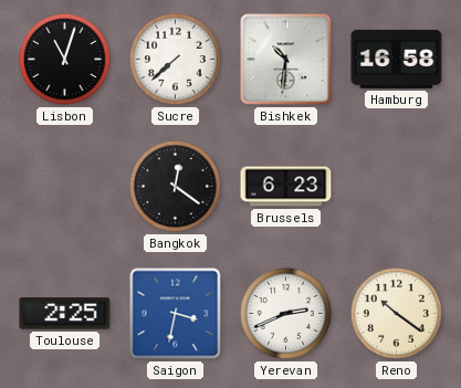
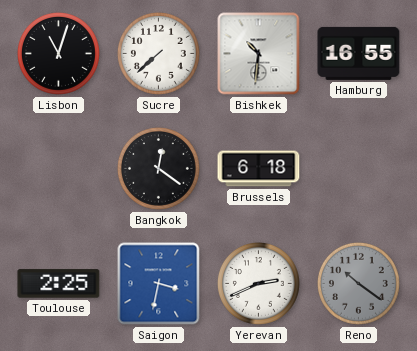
Hamburg: 16:58 -> 16:55
Brussels: 6:23 -> 6:18
Reno dial: cream -> grey
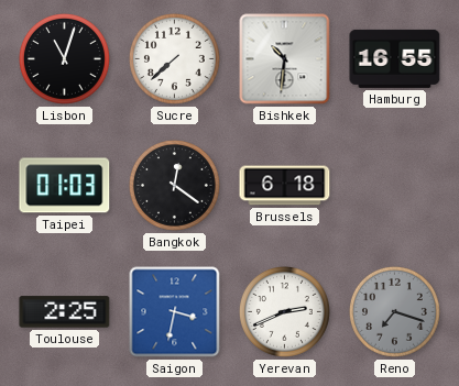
Taipei: none -> 01:03
Reno: 10:21 -> 7:18
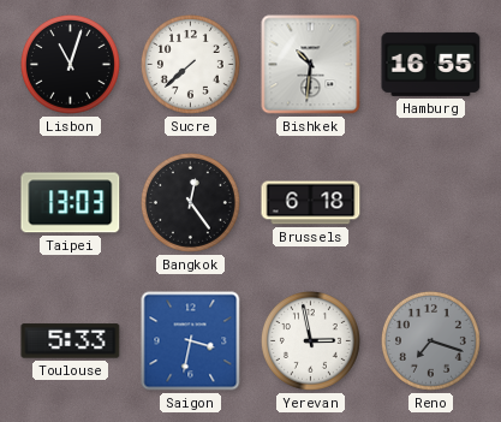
Taipei: 01:03 -> 13:03
Bangkok: 12:21 -> 12:24
Toulouse: 2:25 -> 5:33
Yerevan: 2:41 -> 2:58
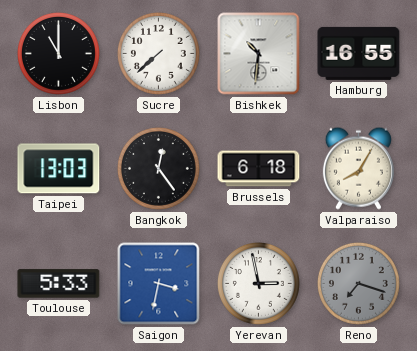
Lisbon: 11:03 -> 11:00
Valparaiso: none -> 8:05
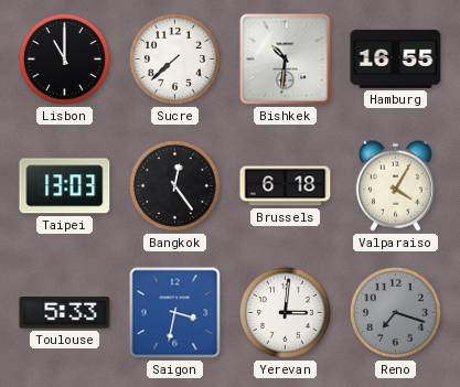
Valparaiso: 8:05 -> 4:05
Yerevan: 2:58 -> 3:01
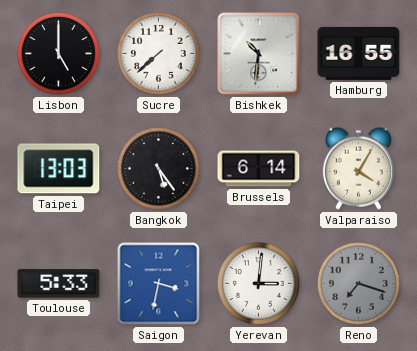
Lisbon: 11:00 -> 5:00
Bangkok: 12:24 -> 5:24
Brussels: 6:18 -> 6:14
